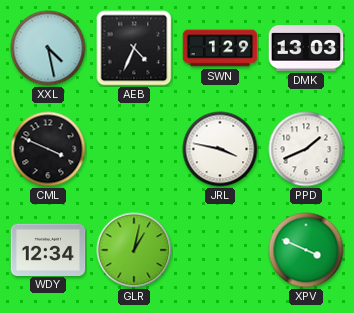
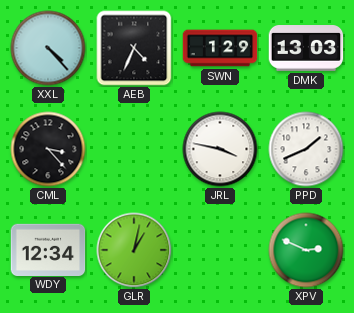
XXL: 4:28 -> 4:23
CML: 3:49 -> 3:23
XPV: 3:49 -> 2:49
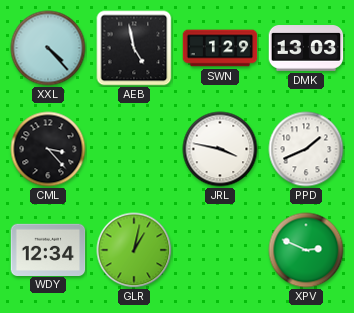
AEB: 4:34 -> 4:58
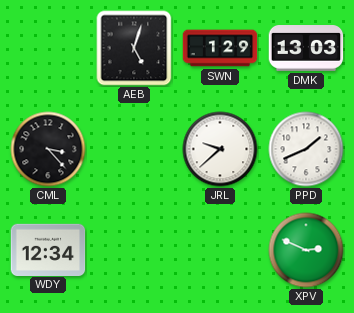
XXL: 4:23 -> none
AEB: 4:58 -> 5:03
JRL: 3:47 -> 9:38
GLR: 1:02 -> none
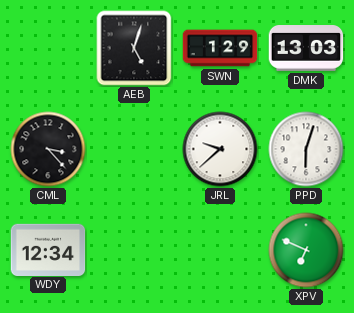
PPD: 1:41 -> 6:03
XPV: 2:49 -> 6:49
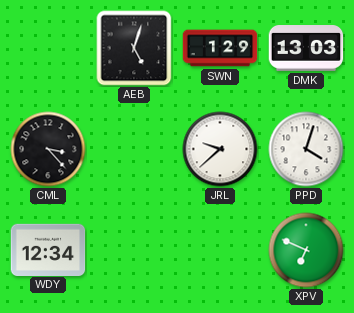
PPD: 6:03 -> 4:03
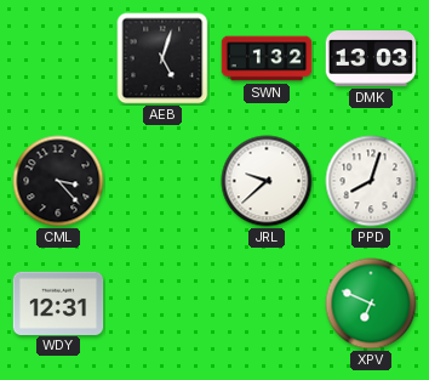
SWN: 1:29 -> 1:32
PPD: 4:03 -> 8:03
WDY: 12:34 -> 12:31
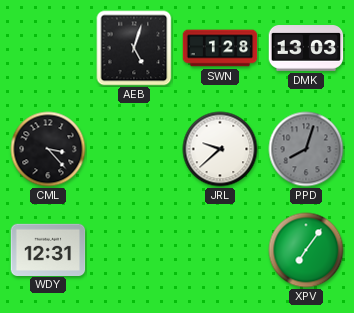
SWN: 1:32 -> 1:28
PPD dial: white -> grey
XPV: 6:49 -> 7:06
